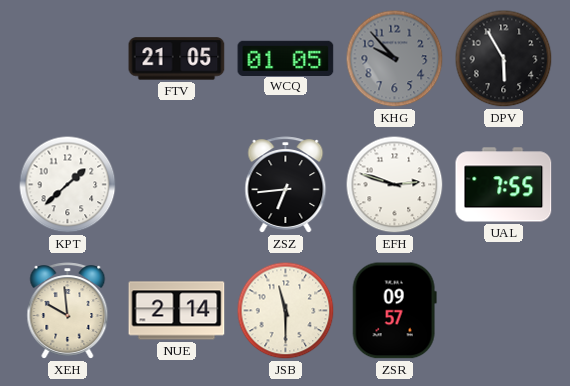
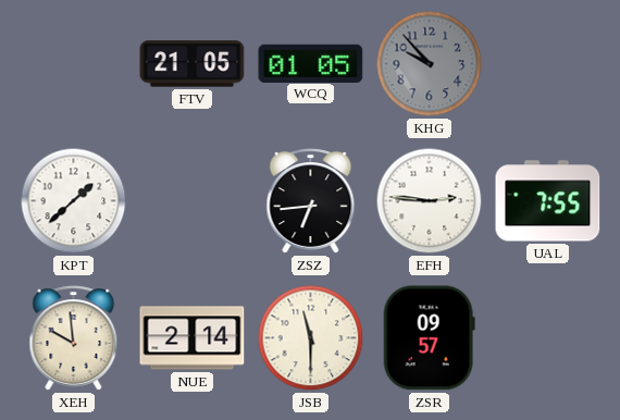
DPV: 5:55 -> none
EFH: 2:48 -> 2:46
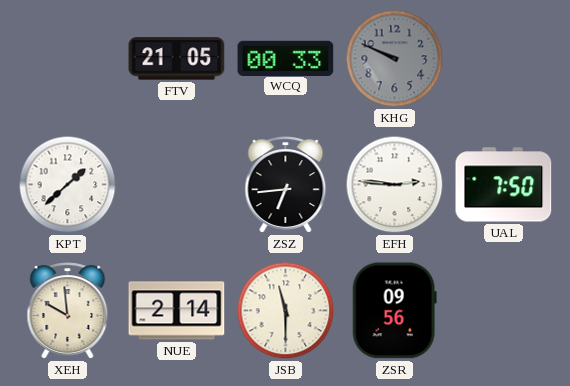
WCQ: 01:05 -> 00:33
KHG: 9:53 -> 9:49
UAL: 7:55 -> 7:50
ZSR: 09:57 -> 09:56
